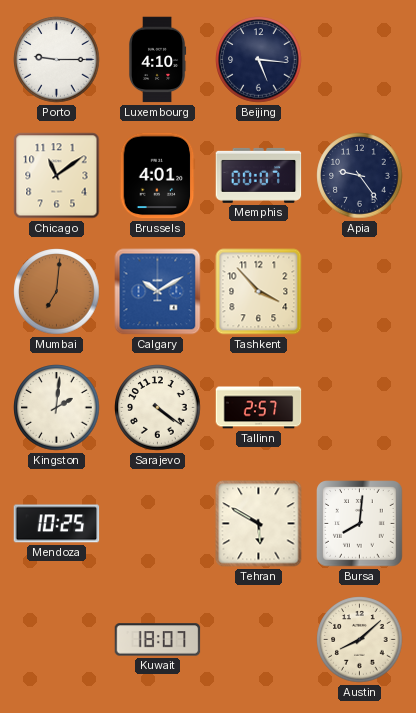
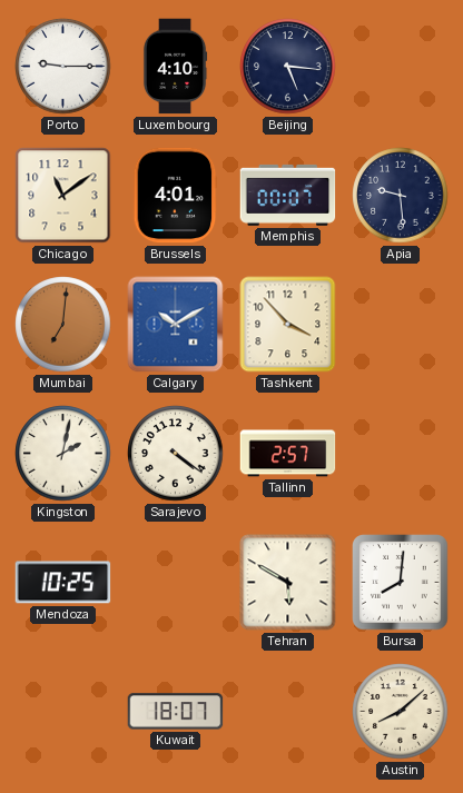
Apia: 9:24 -> 9:29
Kingston: 2:01 -> 2:02
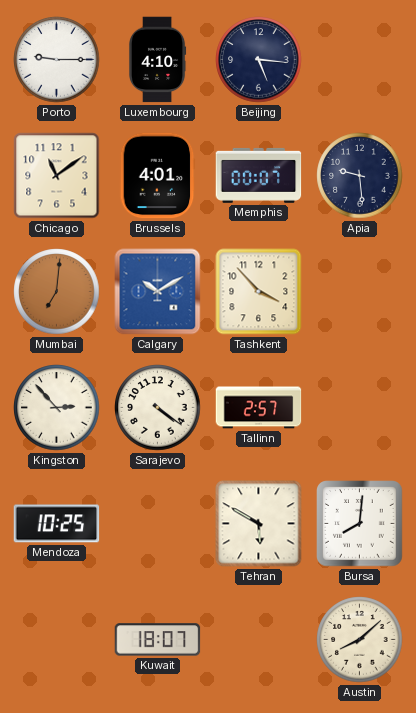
Kingston: 2:02 -> 2:53
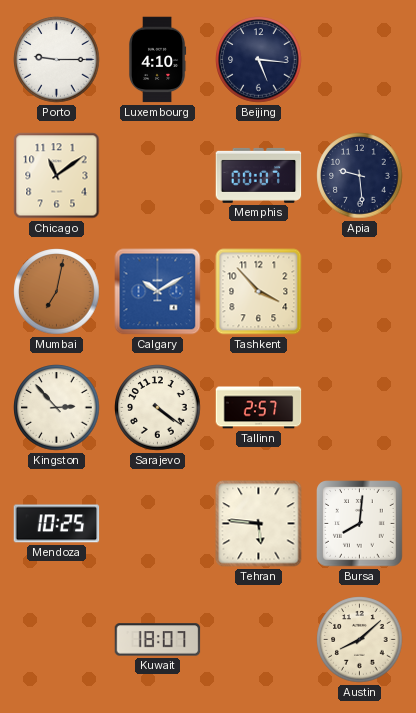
Brussels: 4:01 -> none
Mumbai: 7:01 -> 7:02
Tehran: 5:50 -> 5:46
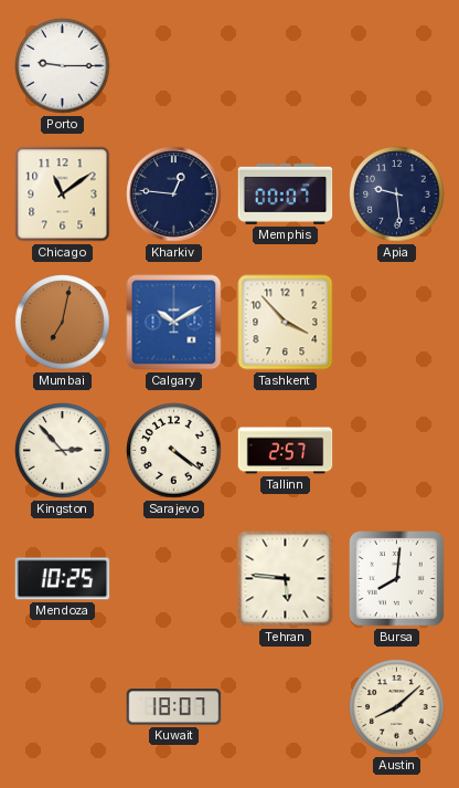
Luxembourg: 4:10 -> none
Beijing: 5:16 -> none
Kharkiv: none -> 12:46
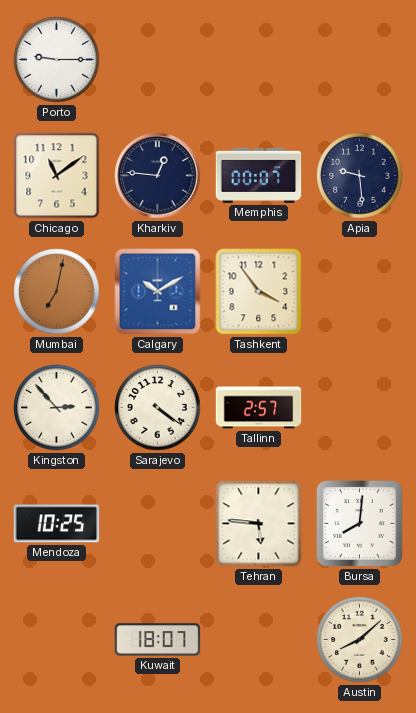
Tashkent: 3:53 -> 3:54
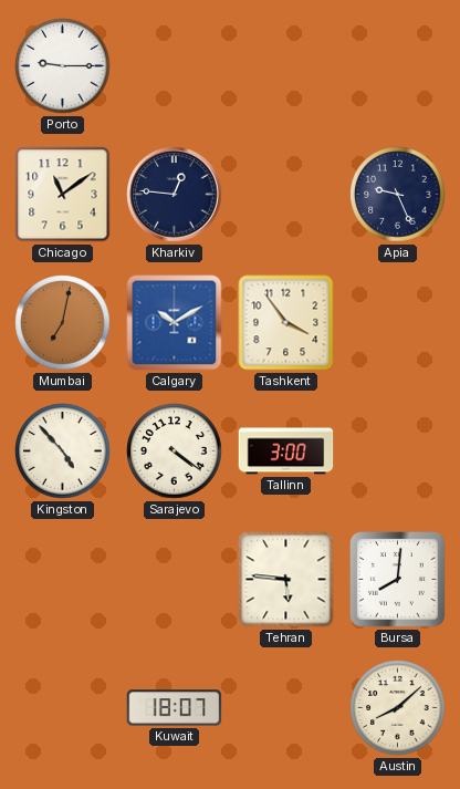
Memphis: 00:07 -> none
Apia: 9:29 -> 9:26
Kingston: 2:53 -> 4:53
Tallinn: 2:57 -> 3:00
Mendoza: 10:25 -> none
